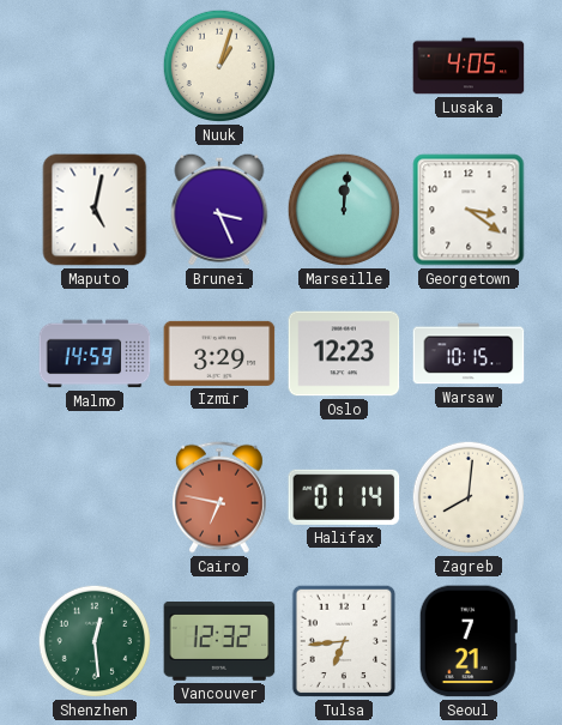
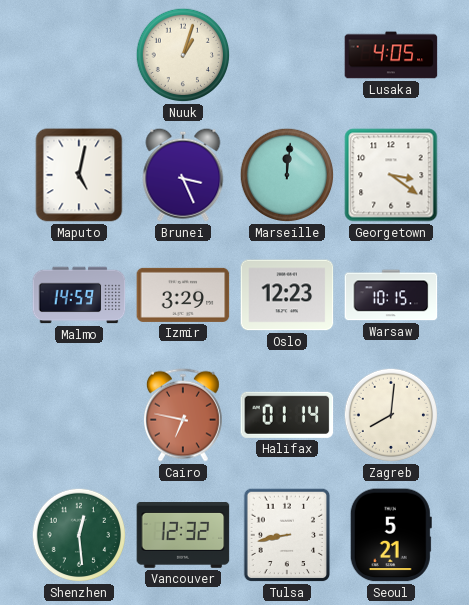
Tulsa: 6:44 -> 8:43
Seoul: 7:21 -> 5:21
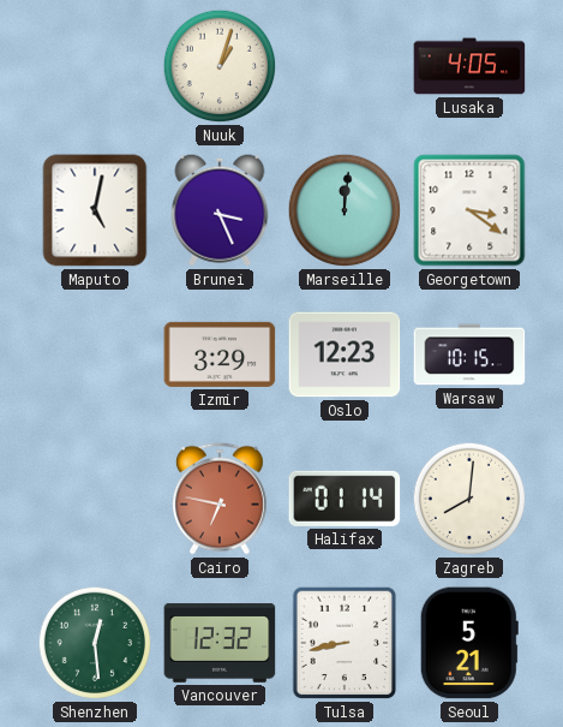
Malmo: 14:59 -> none
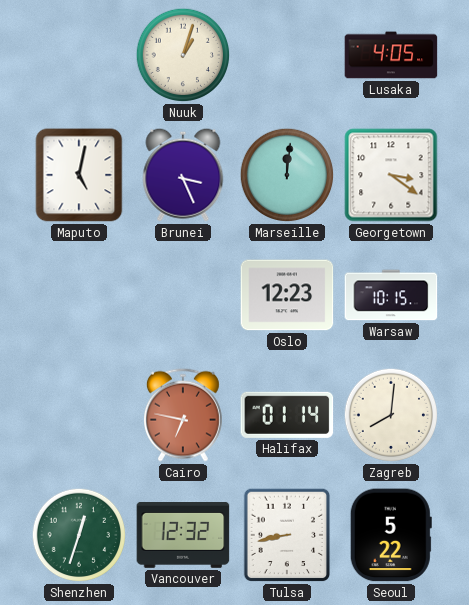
Izmir: 3:29 -> none
Shenzhen: 12:29 -> 12:33
Seoul: 5:21 -> 5:22
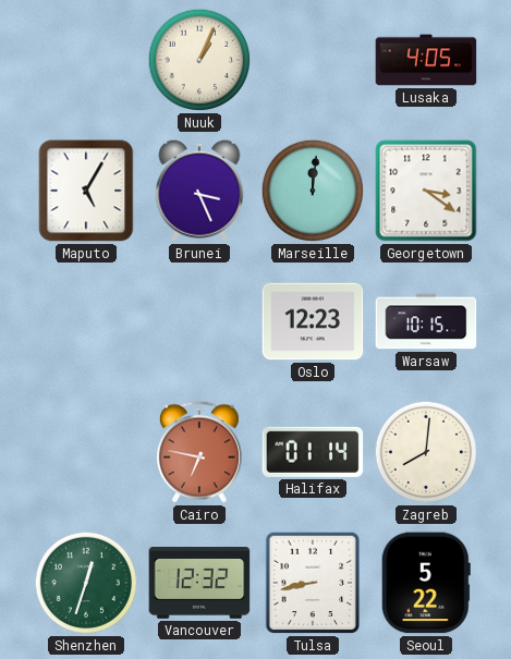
Nuuk: 1:03 -> 1:04
Maputo: 5:02 -> 5:05
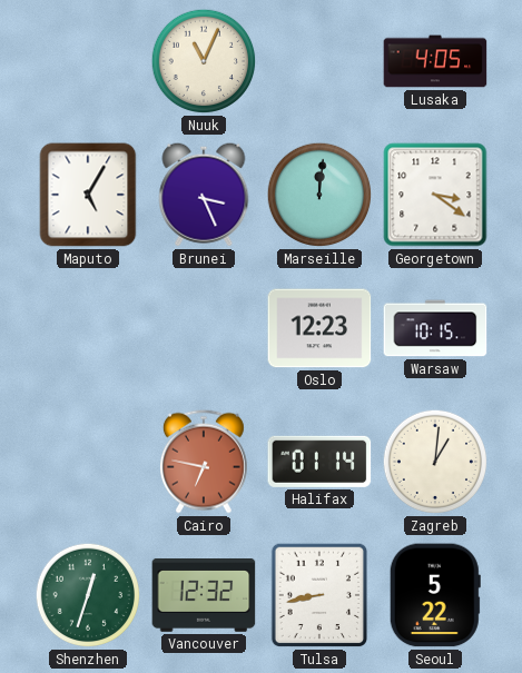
Nuuk: 1:04 -> 11:04
Zagreb: 8:01 -> 1:01
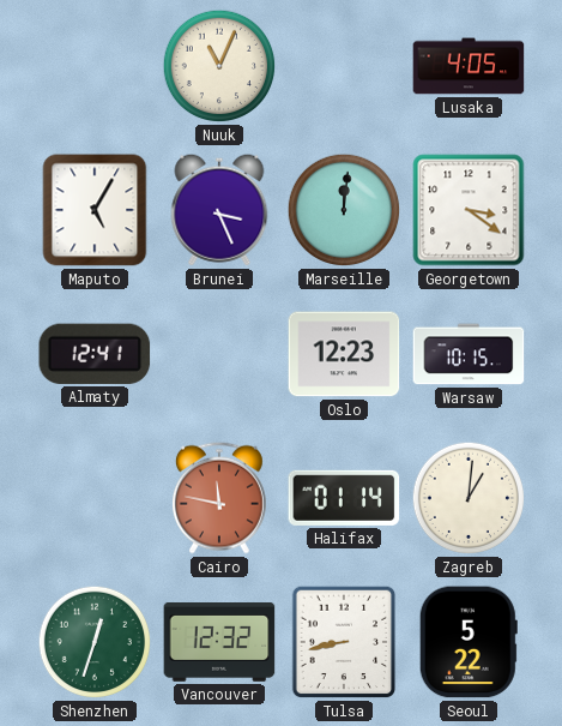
Almaty: none -> 12:41
Cairo: 6:47 -> 11:47
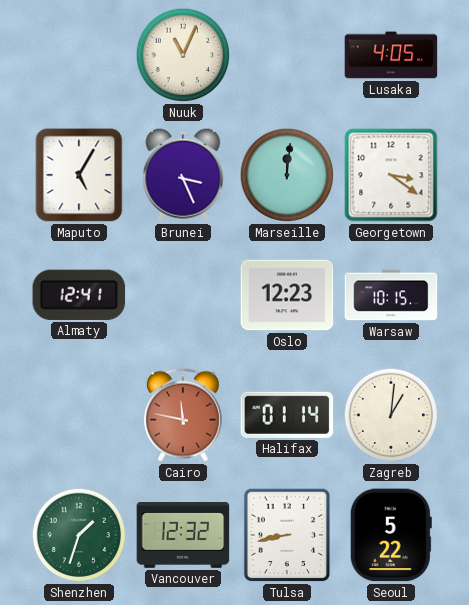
Shenzhen: 12:33 -> 1:33
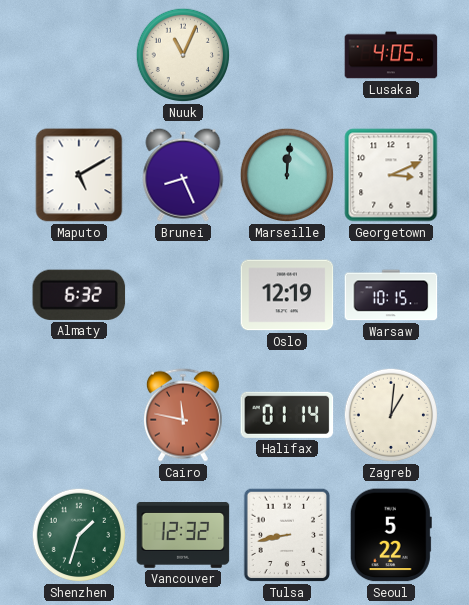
Maputo: 5:05 -> 5:10
Brunei: 3:26 -> 8:26
Georgetown: 3:21 -> 3:11
Almaty: 12:41 -> 6:32
Oslo: 12:23 -> 12:19
